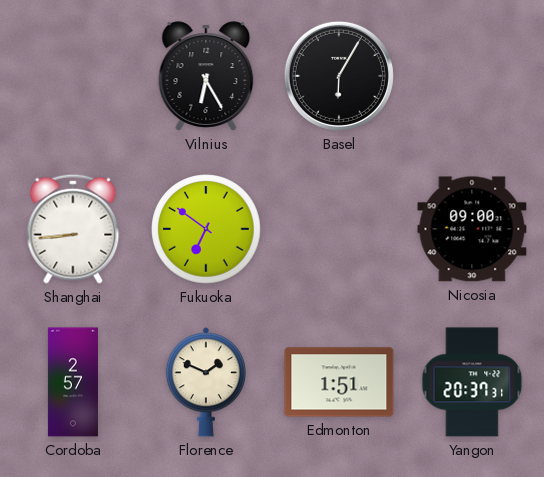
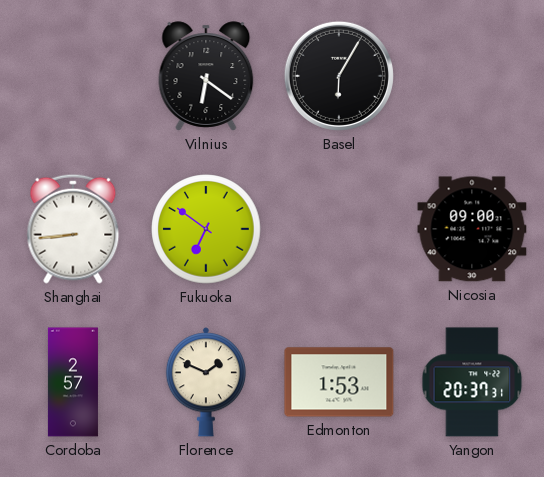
Vilnius: 6:25 -> 6:21
Edmonton: 1:51 -> 1:53
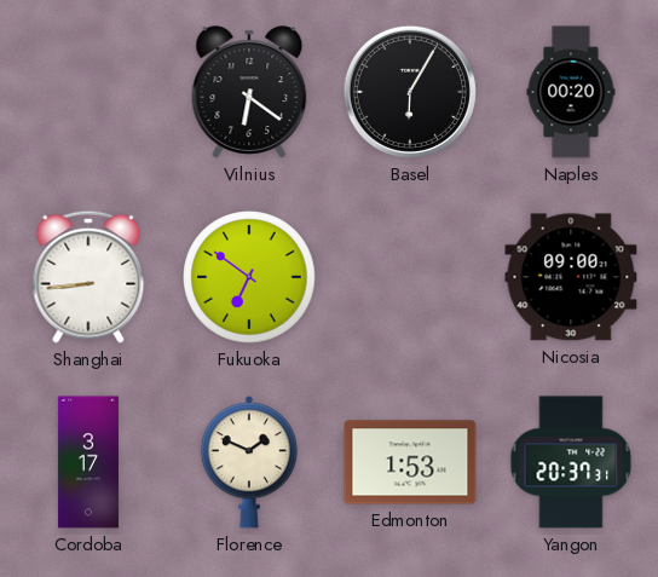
Naples: none -> 00:20
Cordoba: 2:57 -> 3:17
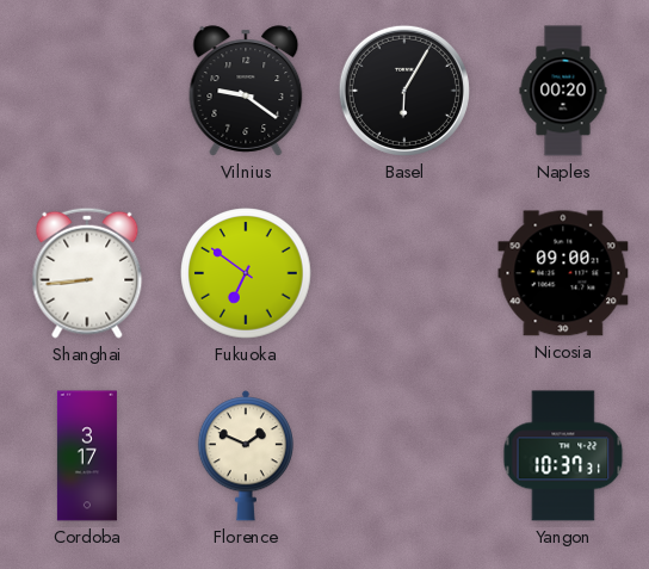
Vilnius: 6:21 -> 9:21
Edmonton: 1:53 -> none
Yangon: 20:37 -> 10:37
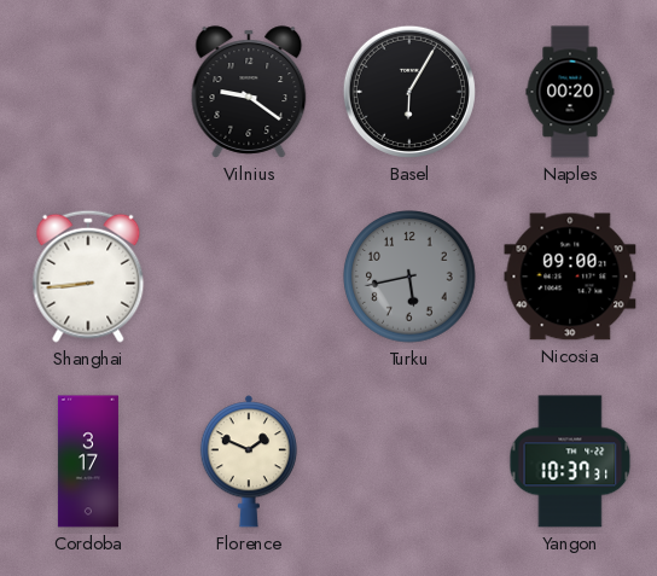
Fukuoka: 6:51 -> none
Turku: none -> 5:43
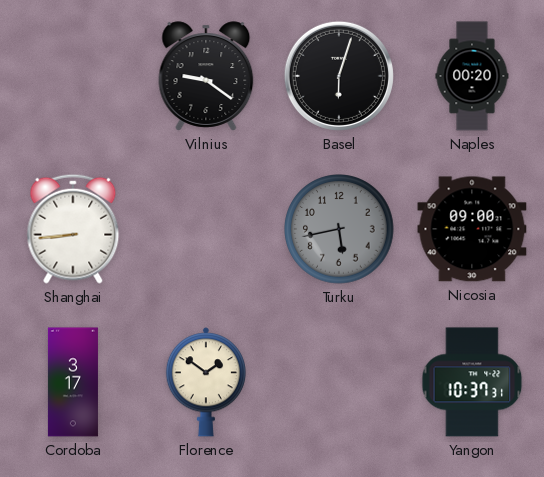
Basel: 6:05 -> 6:03
Florence: 1:49 -> 1:51
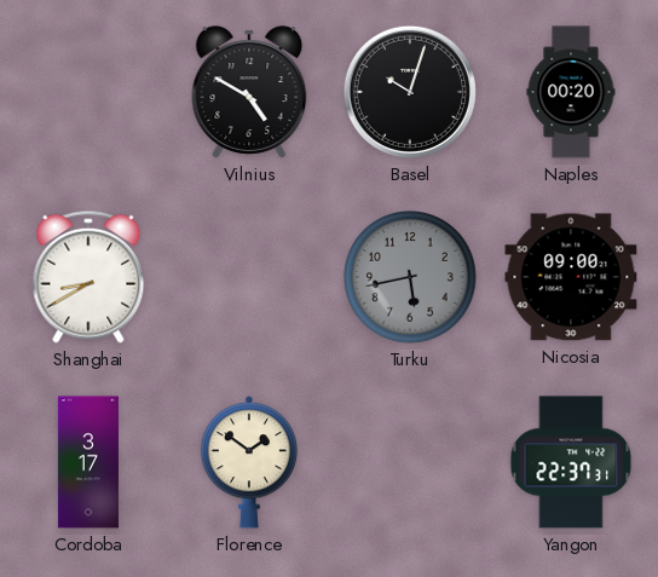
Vilnius: 9:21 -> 4:50
Basel: 6:03 -> 10:03
Shanghai: 8:44 -> 8:40
Yangon: 10:37 -> 22:37
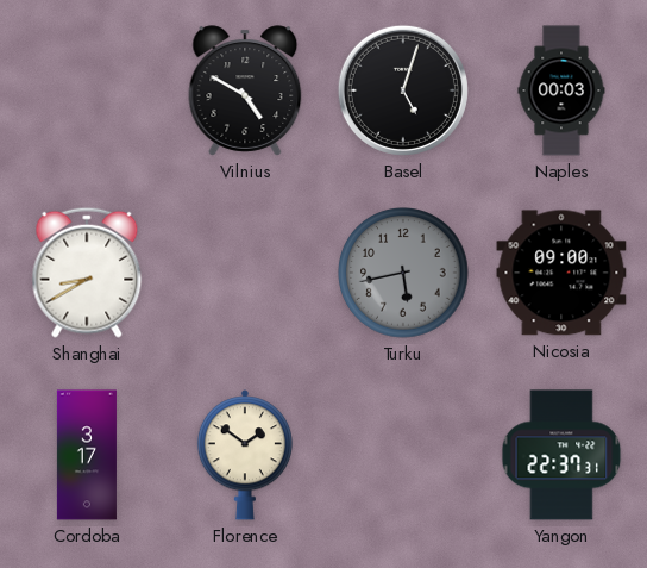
Basel: 10:03 -> 5:03
Naples: 00:20 -> 00:03
